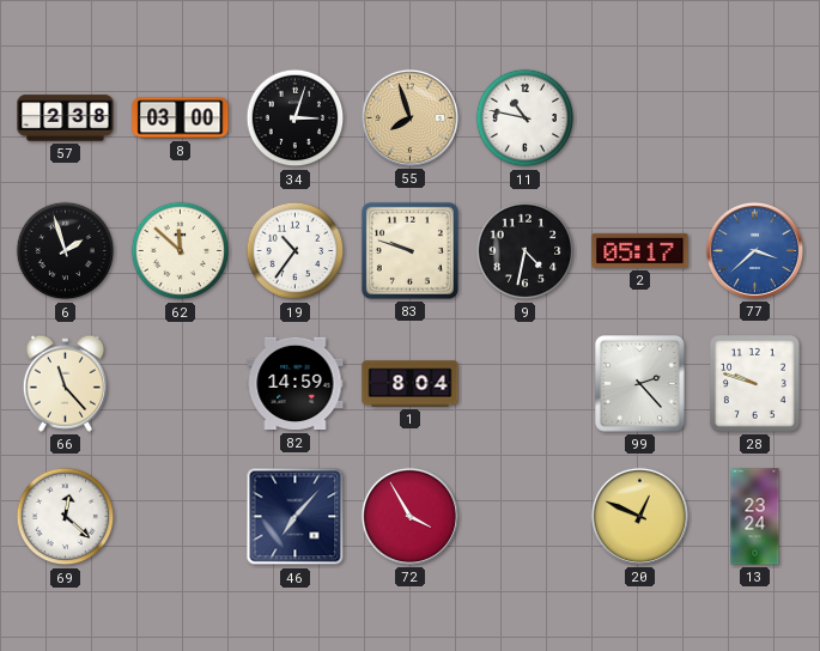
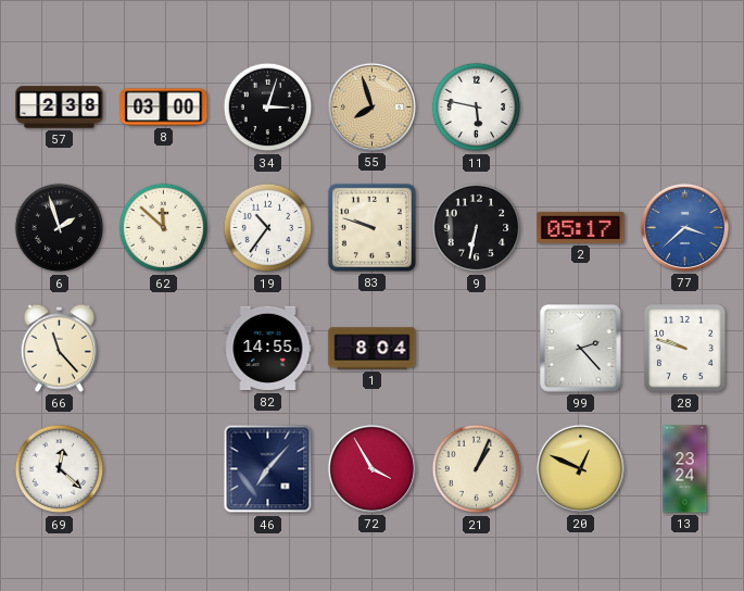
11: 10:47 -> 5:47
9: 4:32 -> 6:32
82: 14:59 -> 14:55
21: none -> 1:04
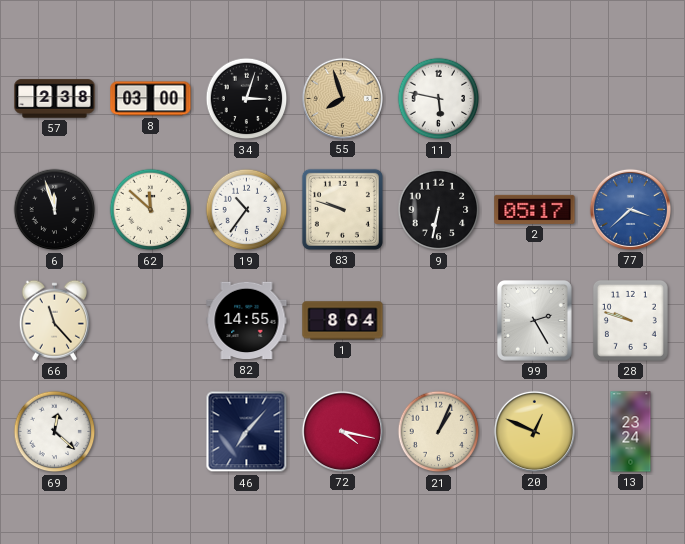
6: 1:57 -> 11:57
99: 2:23 -> 2:25
72: 3:55 -> 4:17
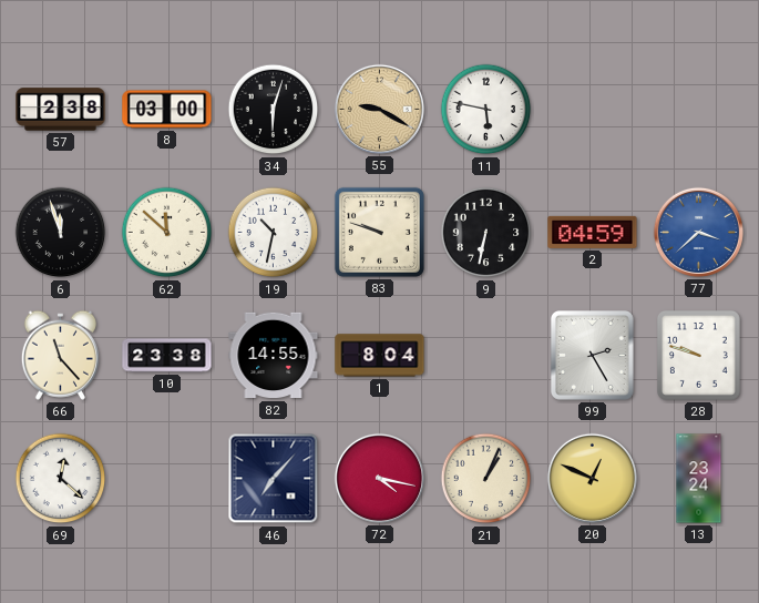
34: 3:03 -> 6:03
55: 7:57 -> 9:20
19: 10:36 -> 10:32
2: 05:17 -> 04:59
10: none -> 23:38
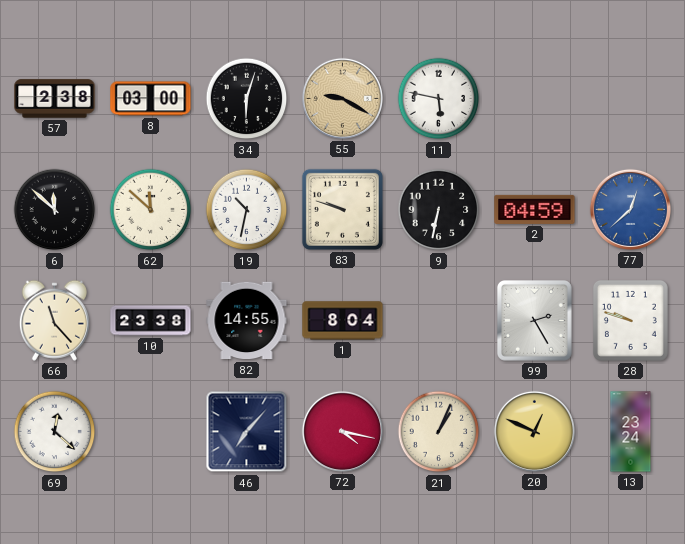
6: 11:57 -> 11:52
77: 3:38 -> 12:38
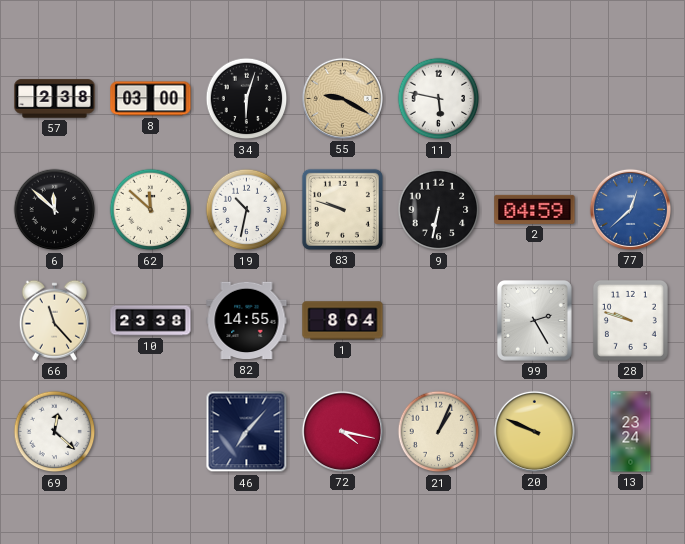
20: 12:49 -> 9:49
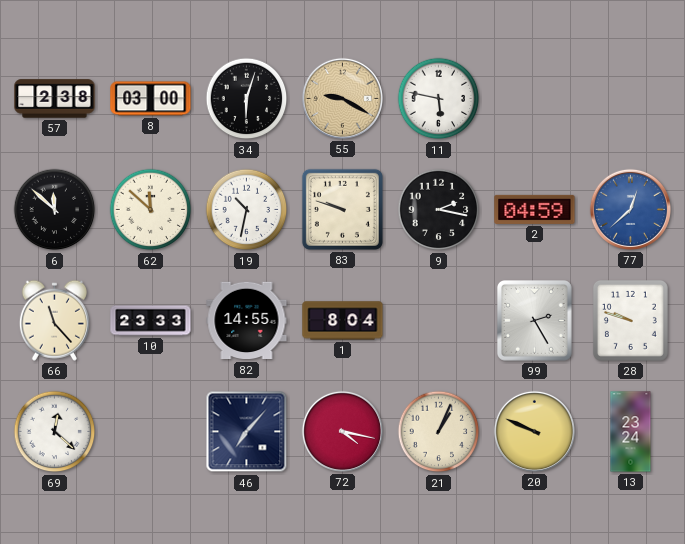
9: 6:32 -> 2:17
10: 23:38 -> 23:33
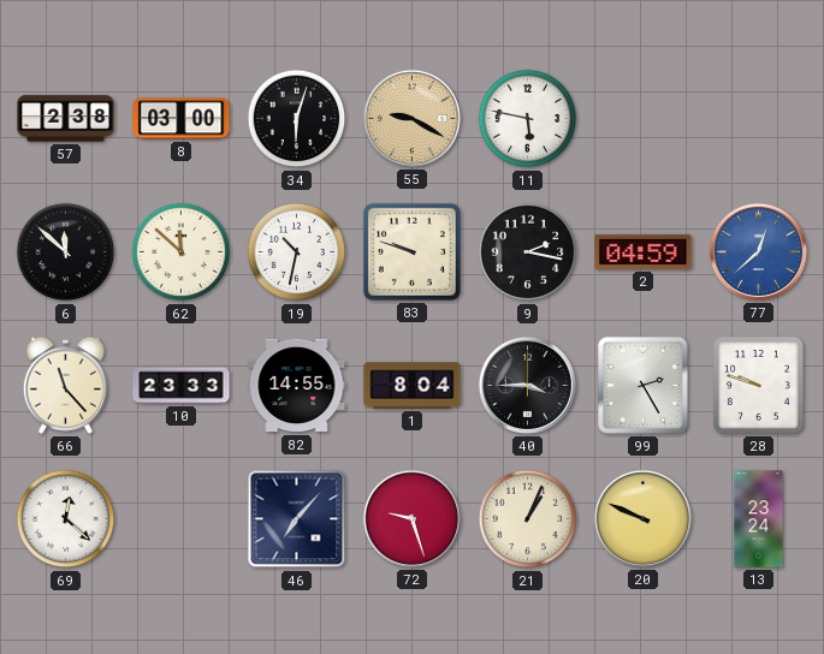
40: none -> 3:45
72: 4:17 -> 9:27
